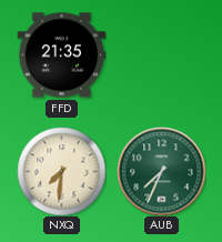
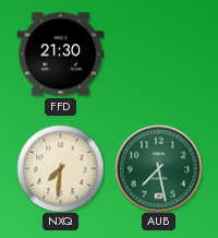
FFD: 21:35 -> 21:30
AUB: 7:34 -> 7:28
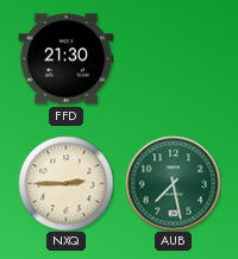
NXQ: 7:31 -> 2:45
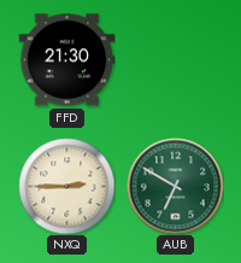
AUB: 7:28 -> 6:50
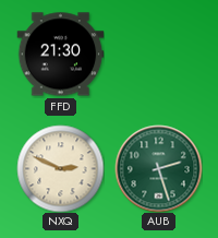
NXQ: 2:45 -> 2:49
AUB: 6:50 -> 2:27
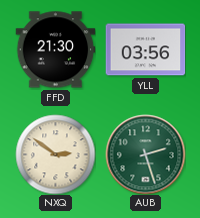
YLL: none -> 03:56
NXQ: 2:49 -> 2:51
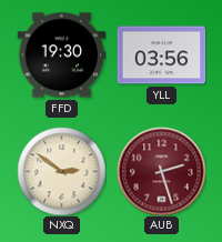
FFD: 21:30 -> 19:30
AUB dial: green -> burgundy
